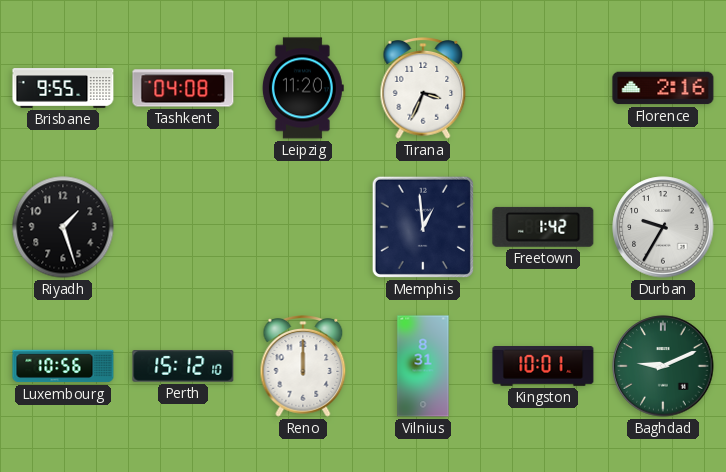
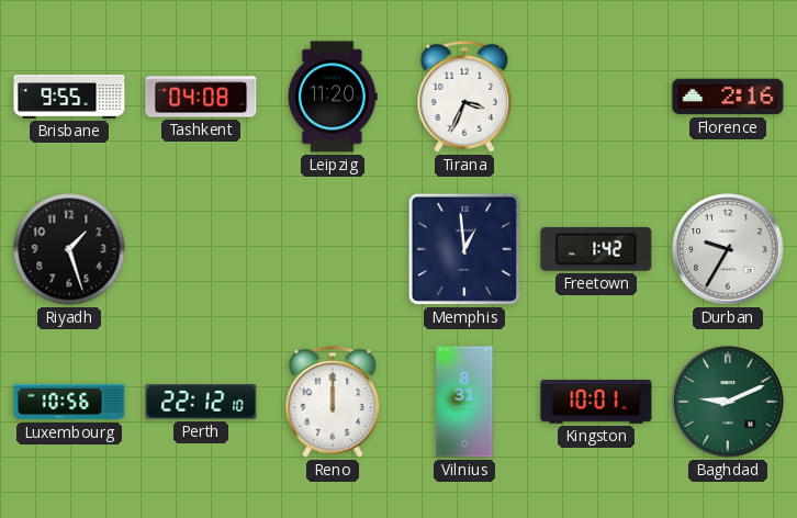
Perth: 15:12 -> 22:12
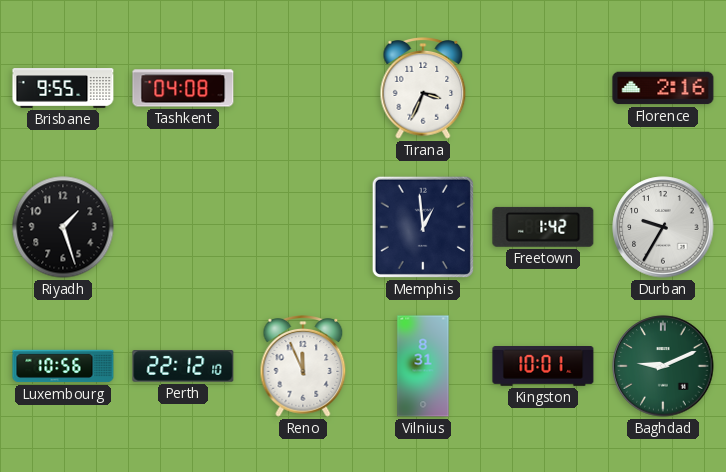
Leipzig: 11:20 -> none
Reno: 12:00 -> 11:56
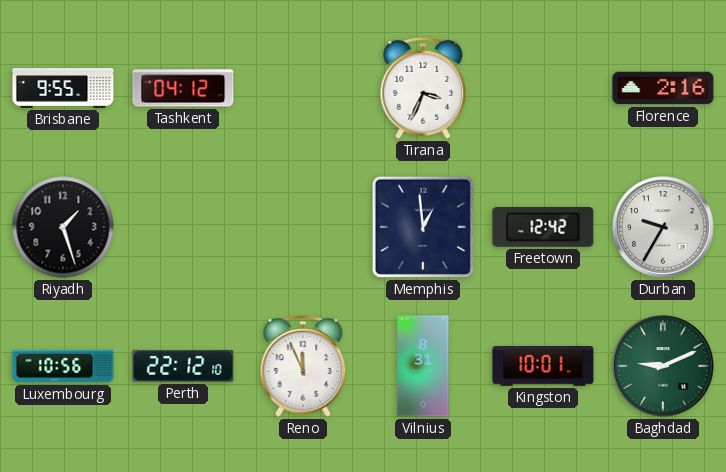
Tashkent: 04:08 -> 04:12
Freetown: 1:42 -> 12:42
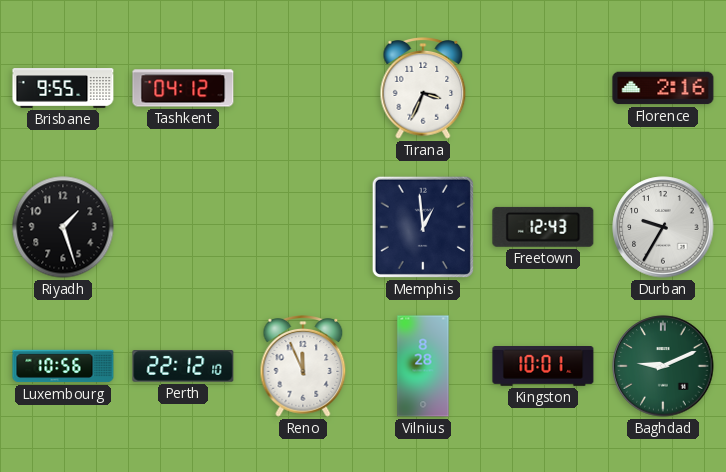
Freetown: 12:42 -> 12:43
Vilnius: 8:31 -> 8:28
